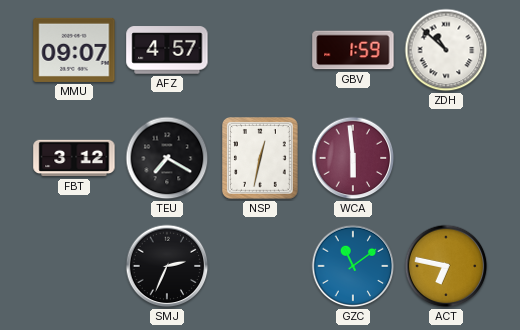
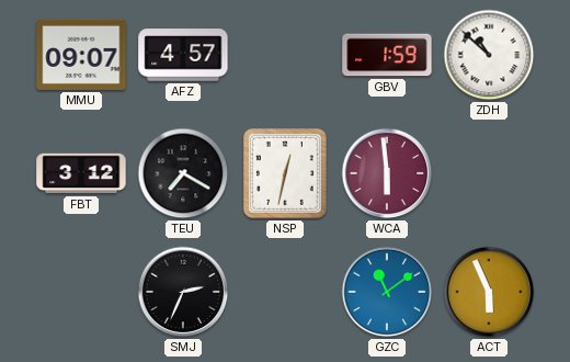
ACT: 6:47 -> 5:56
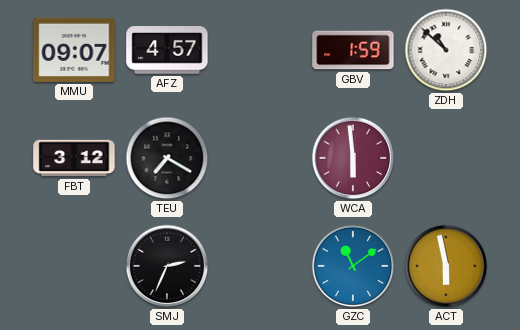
NSP: 12:32 -> none
ACT: 5:56 -> 5:58
